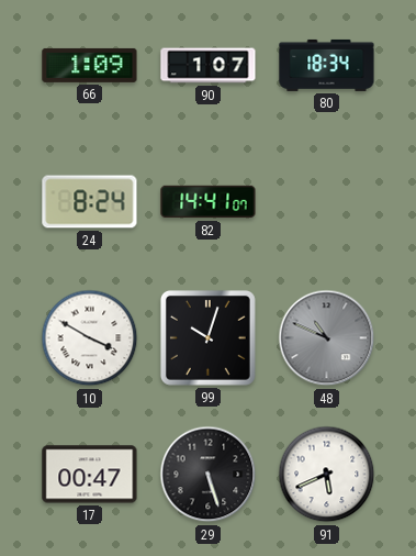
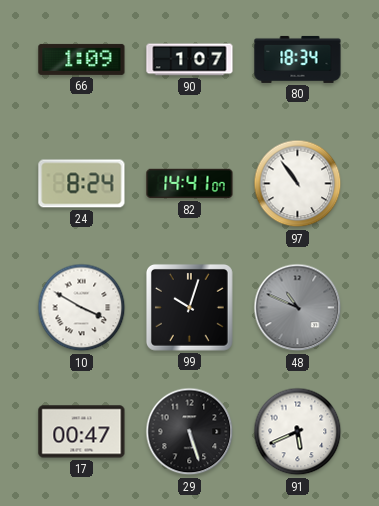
97: none -> 10:54
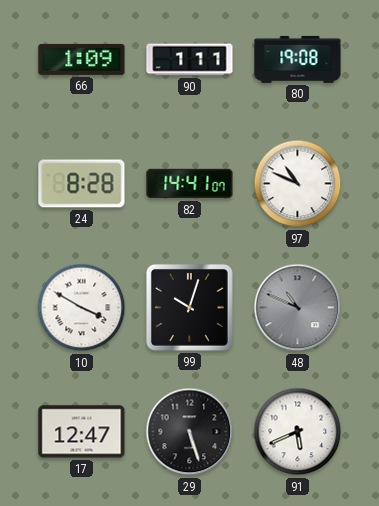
90: 1:07 -> 1:11
80: 18:34 -> 19:08
24: 8:24 -> 8:28
97: 10:54 -> 10:49
17: 00:47 -> 12:47
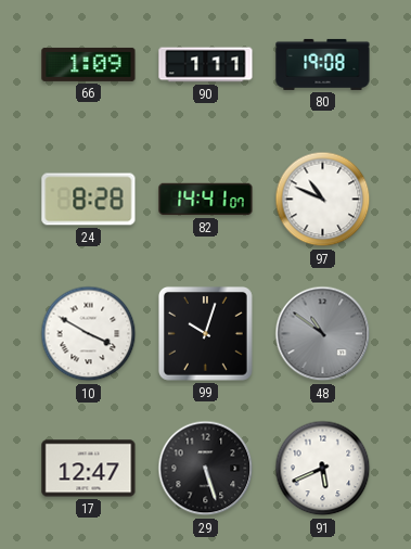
48: 10:49 -> 10:51
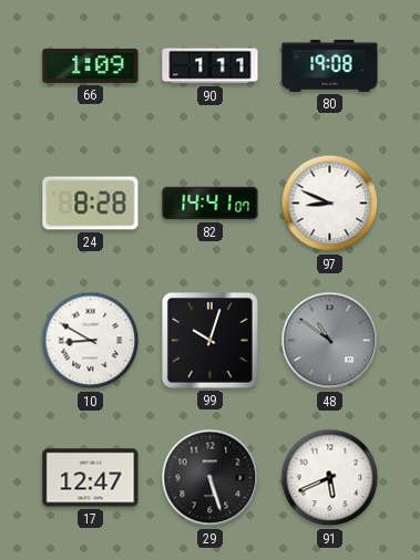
97: 10:49 -> 8:49
10: 3:50 -> 8:50
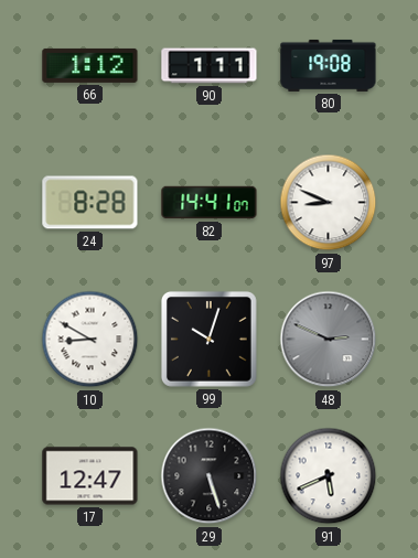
66: 1:09 -> 1:12
48: 10:51 -> 2:49
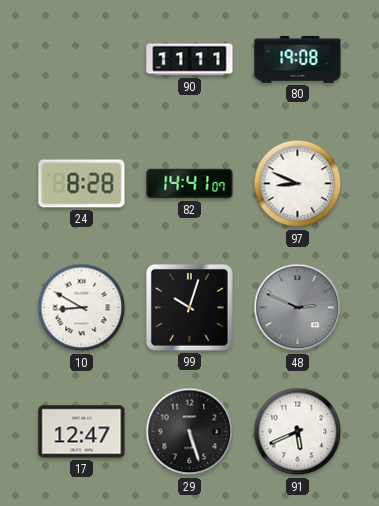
66: 1:12 -> none
90: 1:11 -> 11:11
